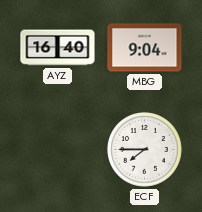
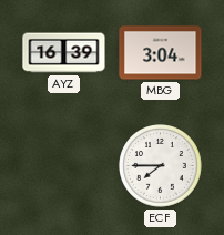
AYZ: 16:40 -> 16:39
MBG: 9:04 -> 3:04
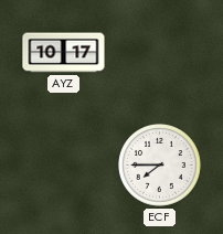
AYZ: 16:39 -> 10:17
MBG: 3:04 -> none
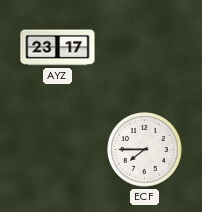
AYZ: 10:17 -> 23:17
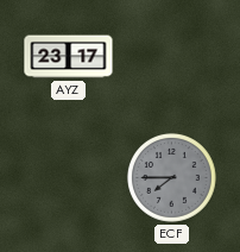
ECF dial: white -> grey
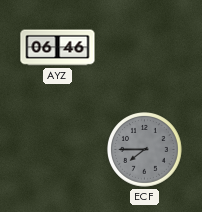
AYZ: 23:17 -> 06:46
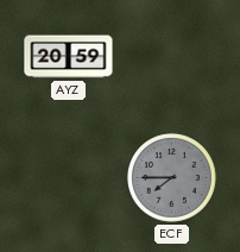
AYZ: 06:46 -> 20:59
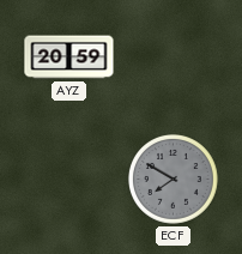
ECF: 7:45 -> 7:50
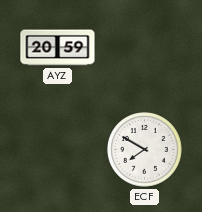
ECF dial: grey -> white
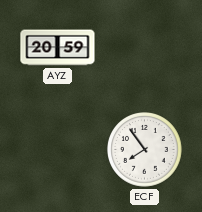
ECF: 7:50 -> 7:54
